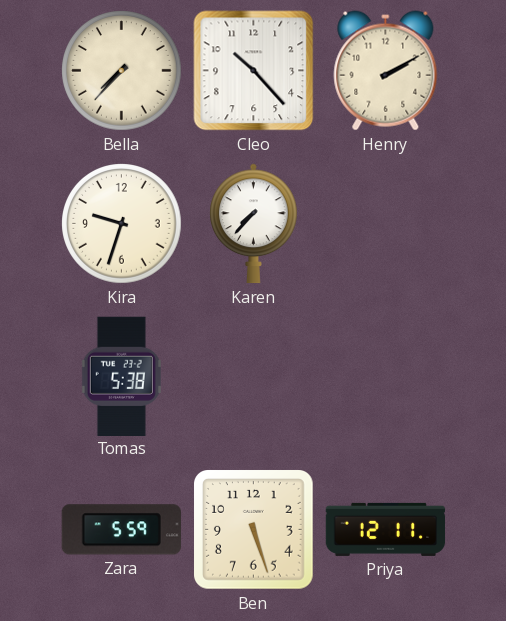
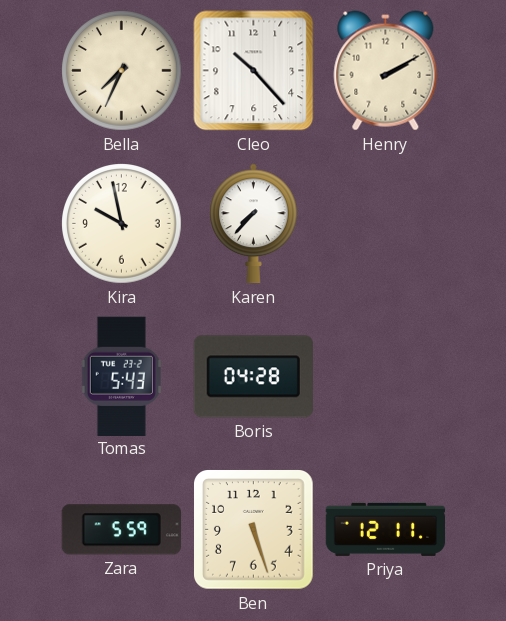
Bella: 7:37 -> 7:34
Kira: 9:33 -> 9:58
Tomas: 5:38 -> 5:43
Boris: none -> 04:28
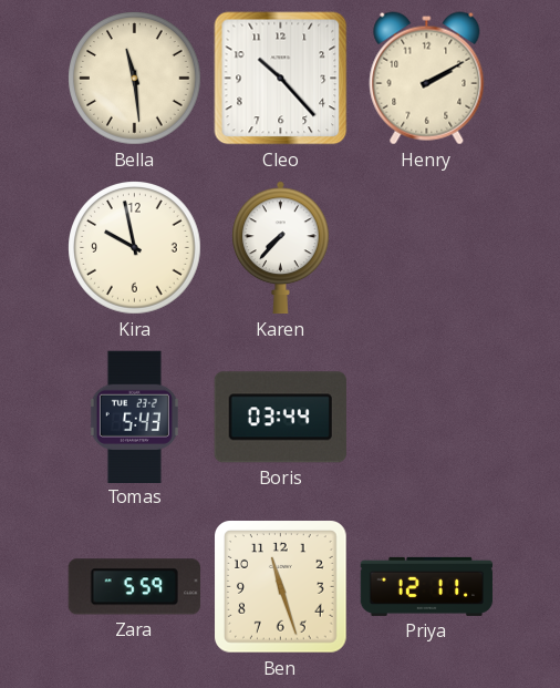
Bella: 7:34 -> 11:29
Boris: 04:28 -> 03:44
Ben: 5:27 -> 11:27
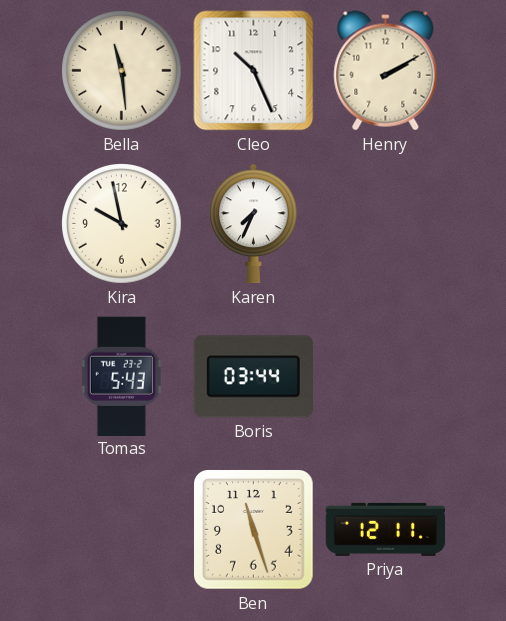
Cleo: 10:23 -> 10:26
Karen: 7:37 -> 7:34
Zara: 5:59 -> none
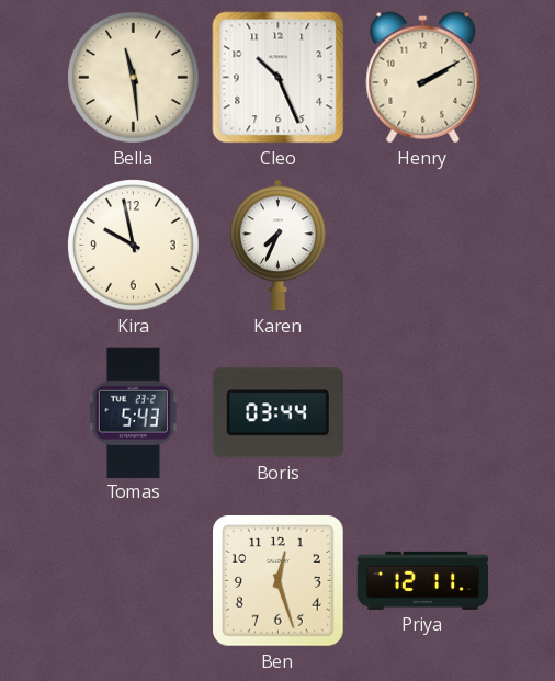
Ben: 11:27 -> 12:27
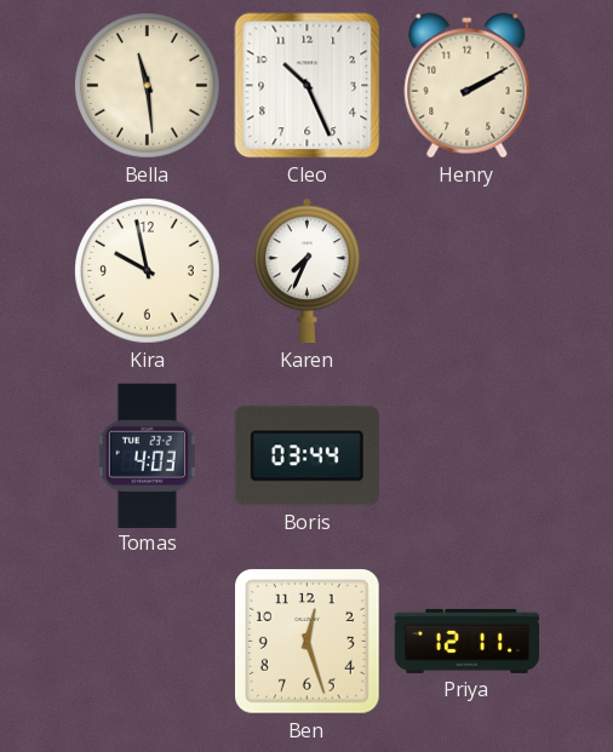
Tomas: 5:43 -> 4:03
